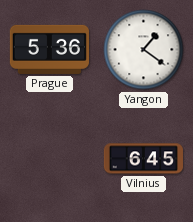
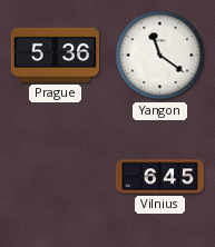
Yangon: 1:21 -> 11:21
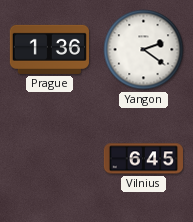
Prague: 5:36 -> 1:36
Yangon: 11:21 -> 2:21
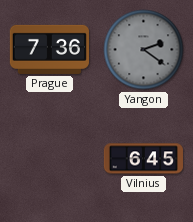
Prague: 1:36 -> 7:36
Yangon dial: white -> grey
